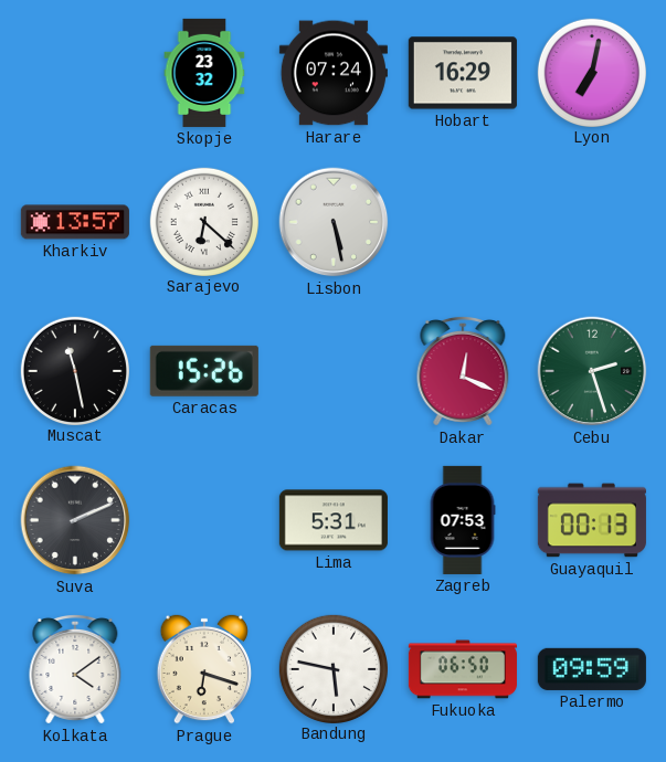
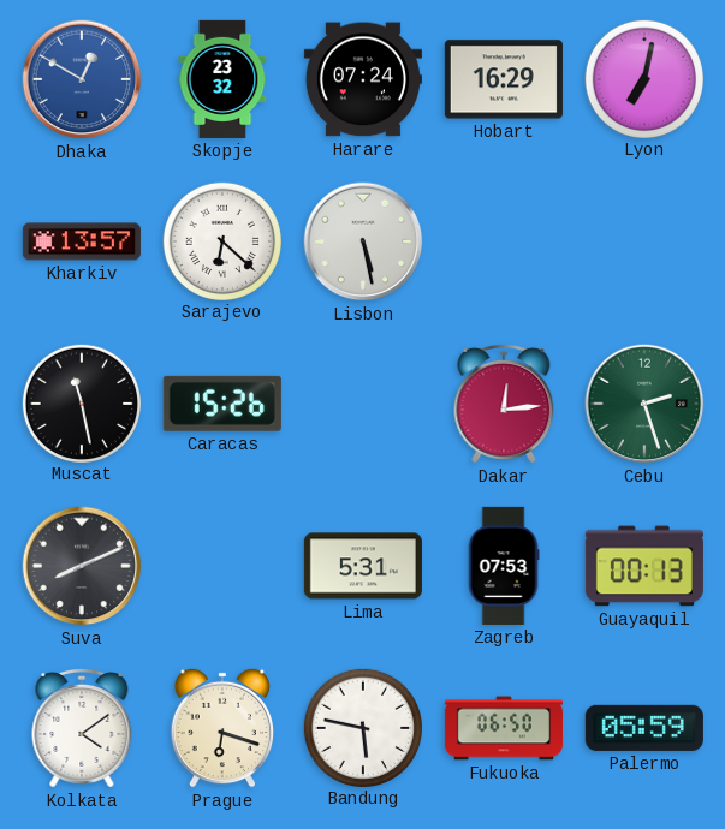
Dhaka: none -> 12:50
Dakar: 12:19 -> 12:14
Suva: 2:11 -> 8:11
Palermo: 09:59 -> 05:59
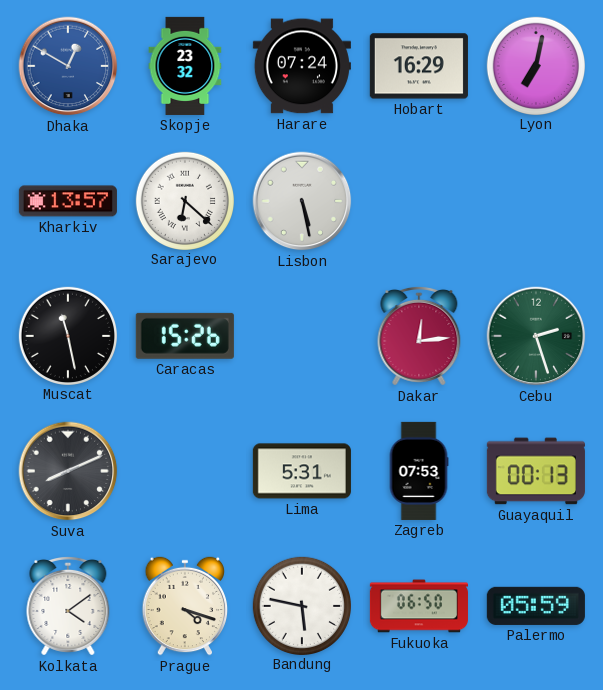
Prague: 6:18 -> 4:18
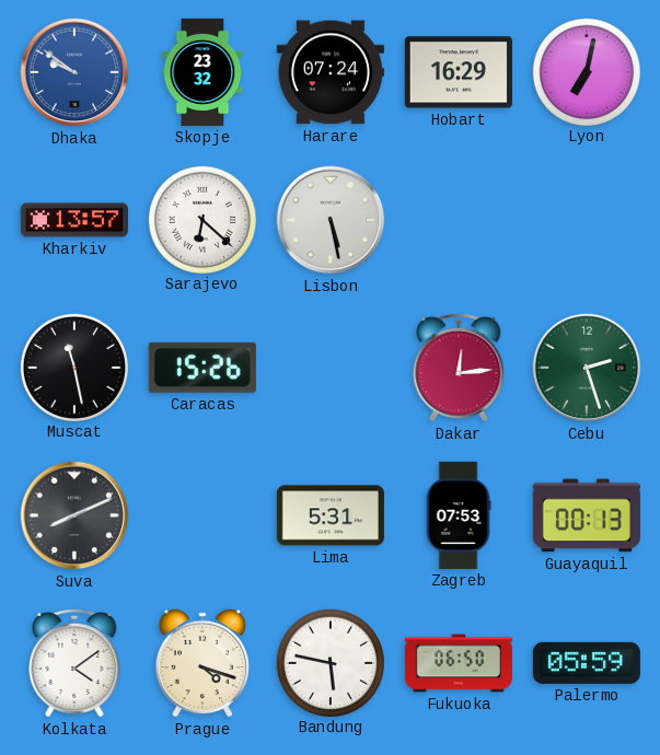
Dhaka: 12:50 -> 9:51
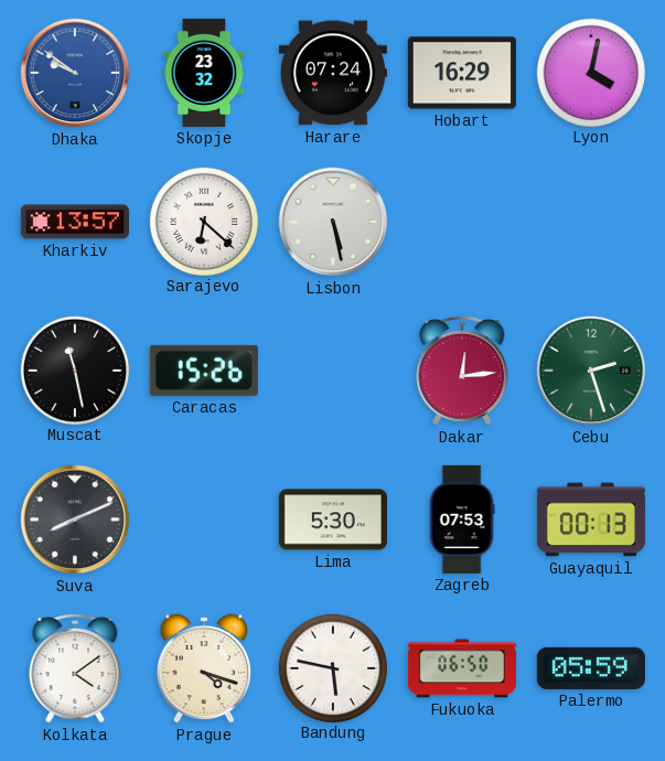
Lyon: 7:02 -> 4:02
Lima: 5:31 -> 5:30
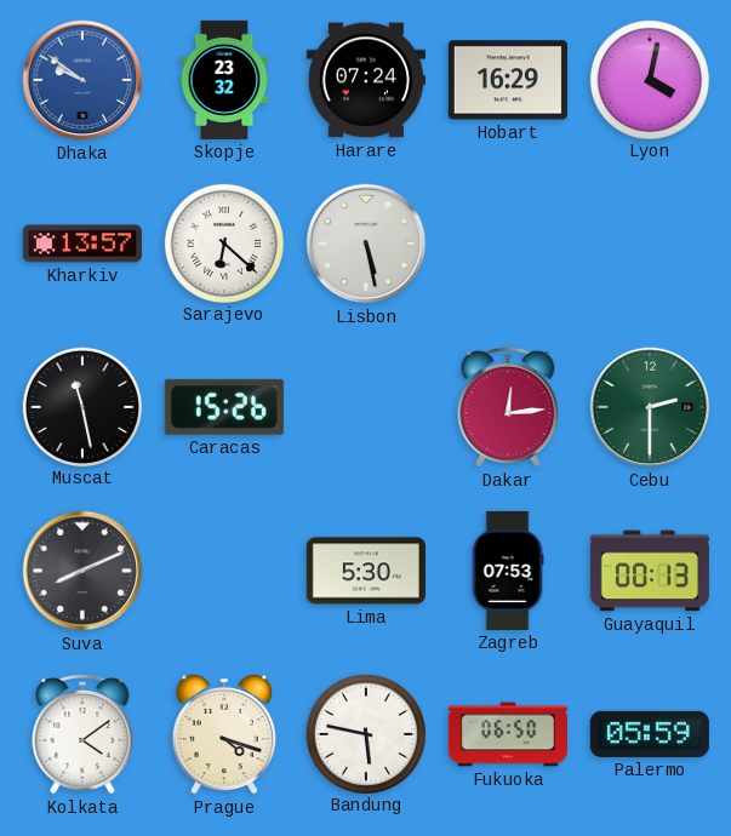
Cebu: 2:27 -> 2:30
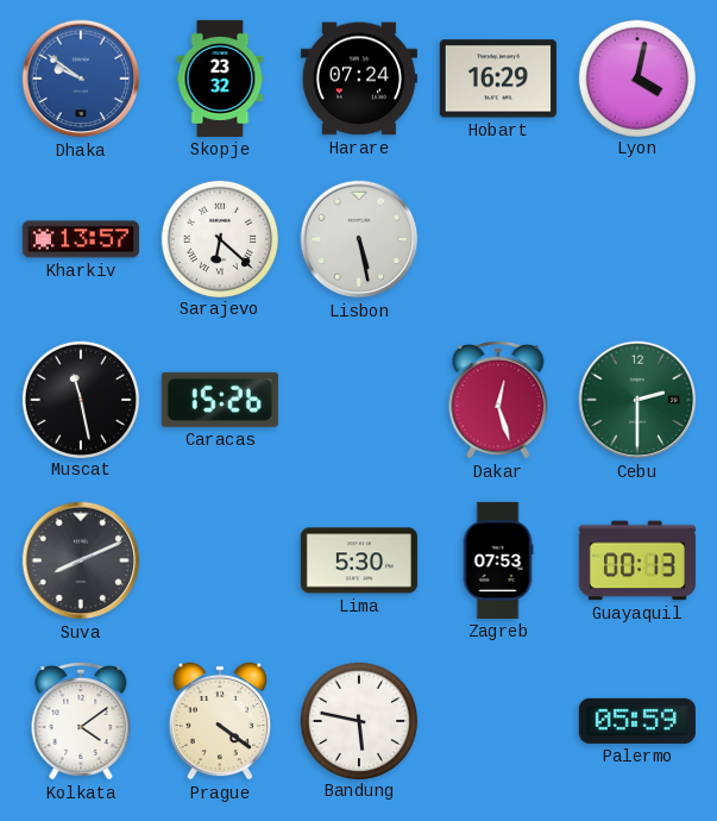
Dakar: 12:14 -> 12:27
Prague: 4:18 -> 4:21
Fukuoka: 06:50 -> none
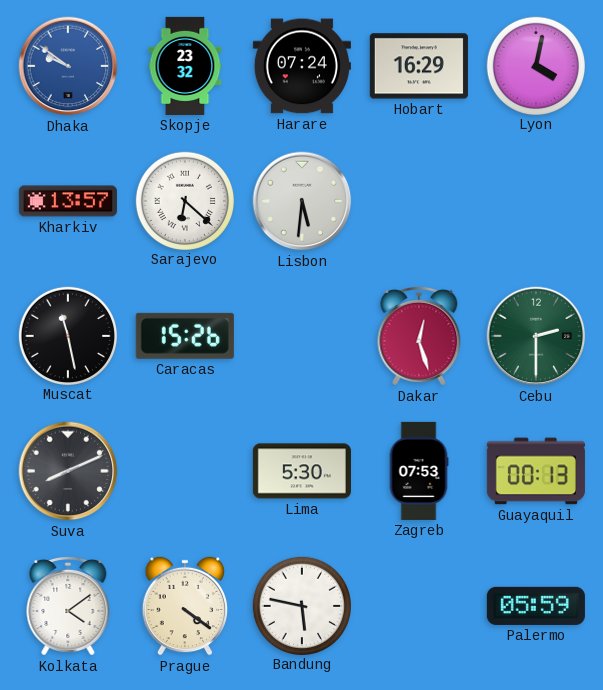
Lisbon: 5:28 -> 5:31
